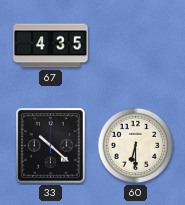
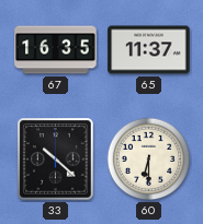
67: 4:35 -> 16:35
65: none -> 11:37
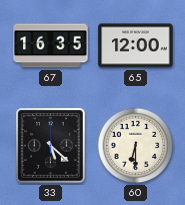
65: 11:37 -> 12:00
33: 10:22 -> 5:22
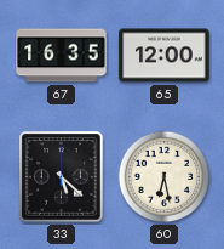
60: 6:30 -> 6:28
